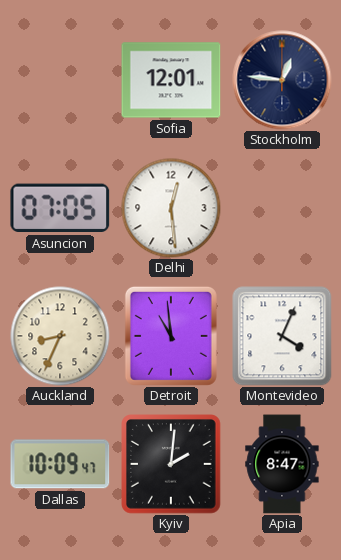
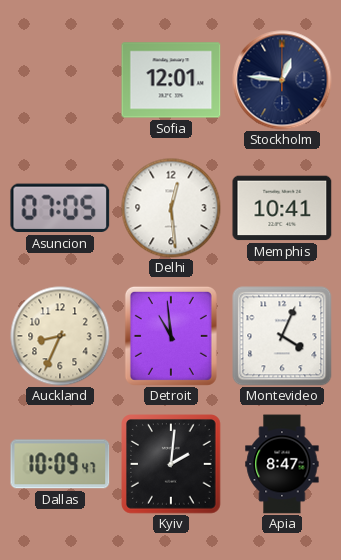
Memphis: none -> 10:41
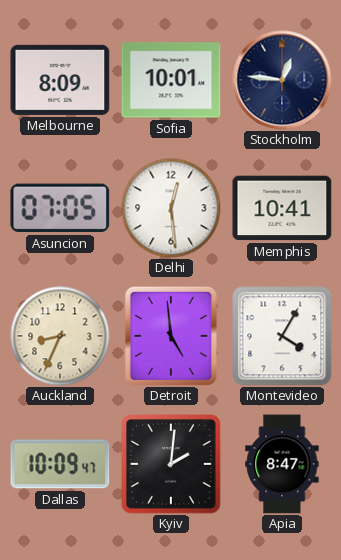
Melbourne: none -> 8:09
Sofia: 12:01 -> 10:01
Detroit: 10:59 -> 4:59
Montevideo: 4:04 -> 4:05
